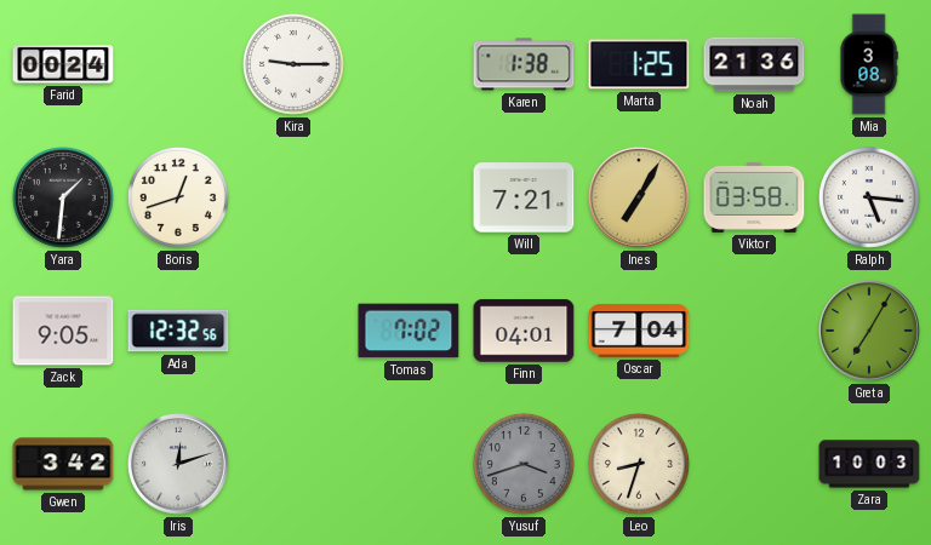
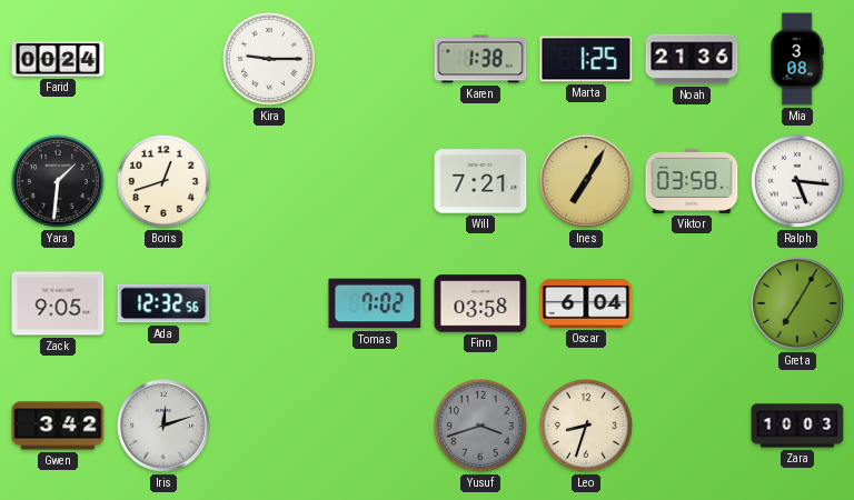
Finn: 04:01 -> 03:58
Oscar: 7:04 -> 6:04
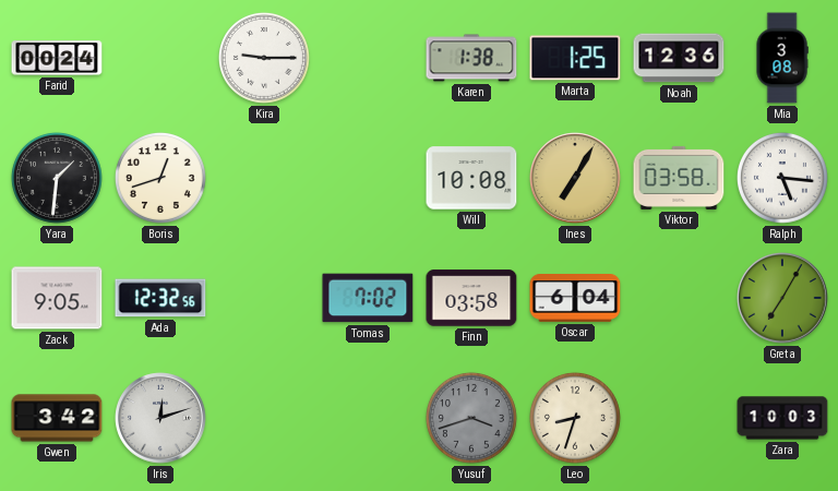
Noah: 21:36 -> 12:36
Will: 7:21 -> 10:08
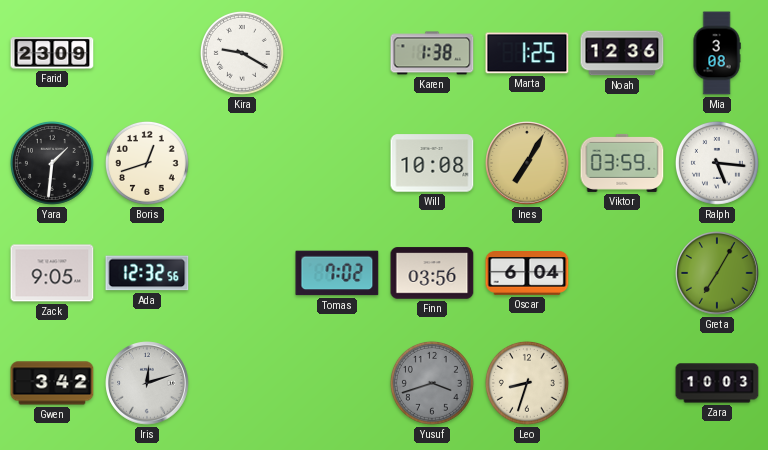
Farid: 00:24 -> 23:09
Kira: 9:15 -> 9:20
Viktor: 03:58 -> 03:59
Finn: 03:58 -> 03:56
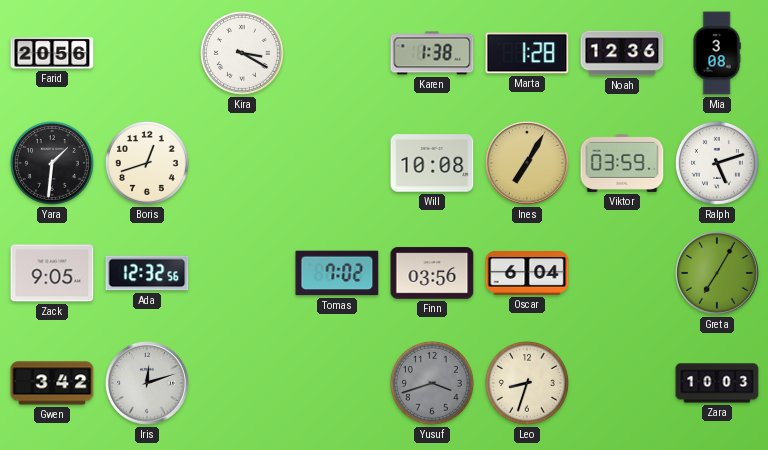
Farid: 23:09 -> 20:56
Kira: 9:20 -> 3:20
Marta: 1:25 -> 1:28
Ralph: 5:16 -> 5:12
